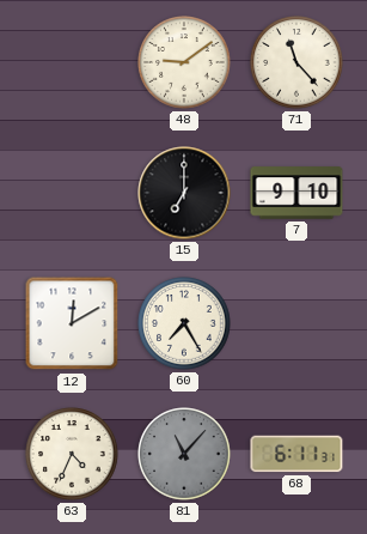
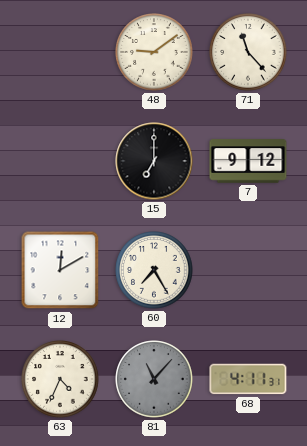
7: 9:10 -> 9:12
68: 6:11 -> 4:11
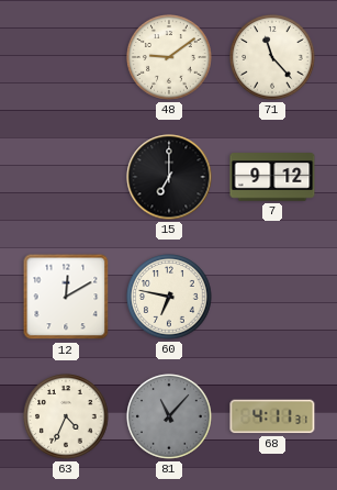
60: 7:25 -> 6:47
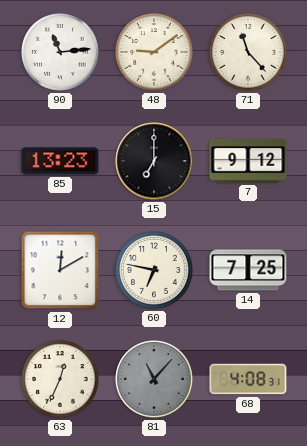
90: none -> 11:14
85: none -> 13:23
14: none -> 7:25
63: 4:34 -> 12:34
68: 4:11 -> 4:08
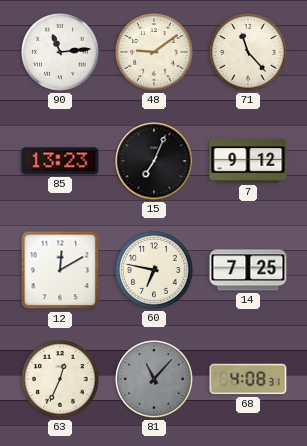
15: 7:00 -> 7:04
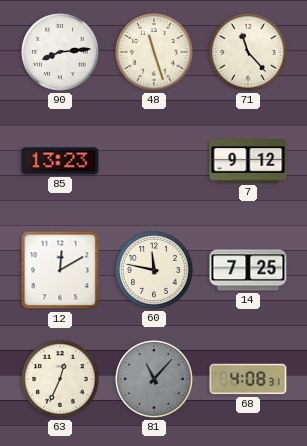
90: 11:14 -> 8:14
48: 9:09 -> 11:27
15: 7:04 -> none
60: 6:47 -> 11:47
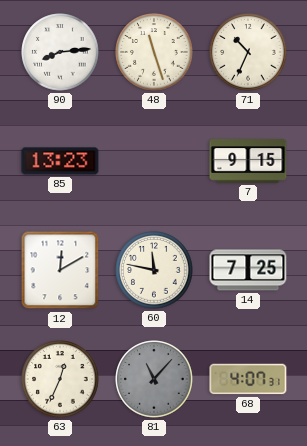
71: 11:23 -> 10:34
7: 9:12 -> 9:15
68: 4:08 -> 4:07
